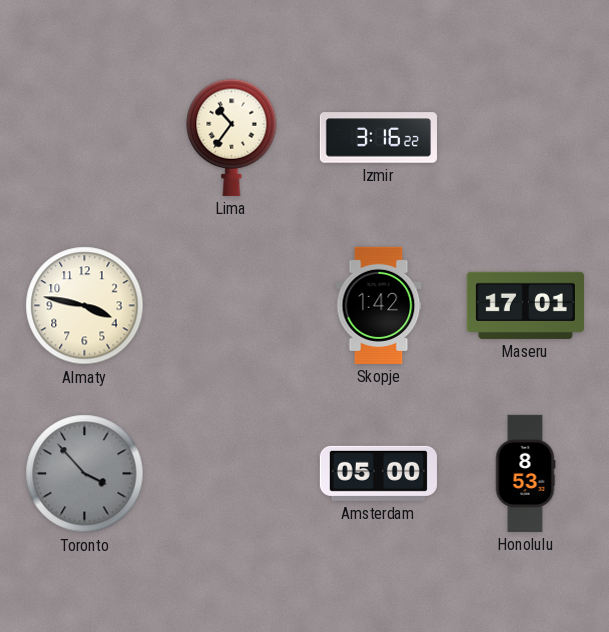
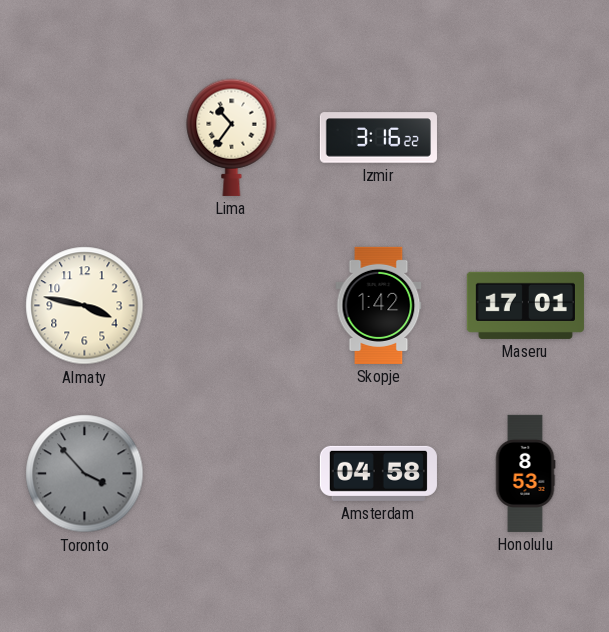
Amsterdam: 05:00 -> 04:58
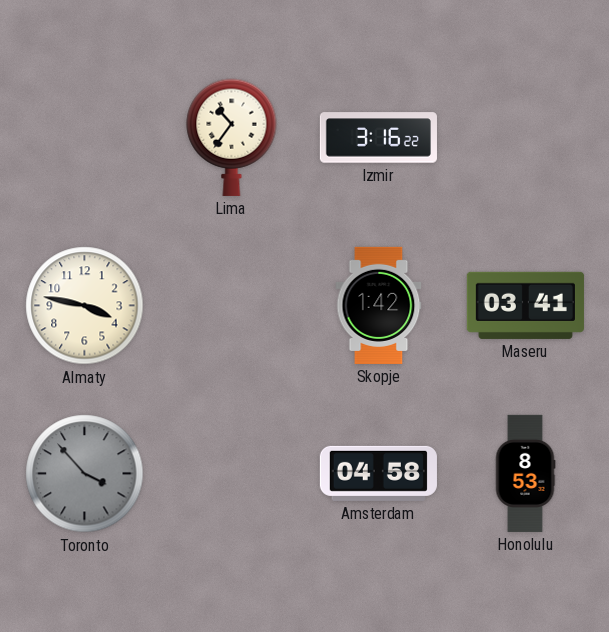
Maseru: 17:01 -> 03:41
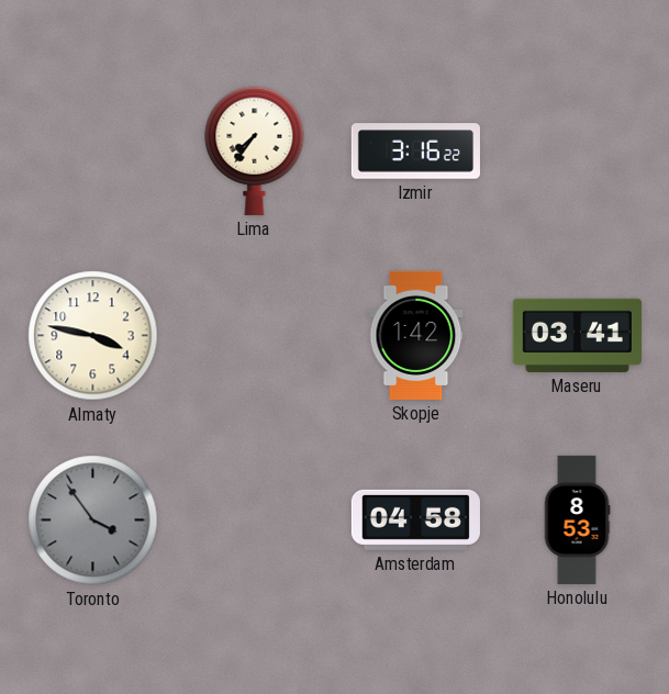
Lima: 10:36 -> 7:36
Toronto: 3:53 -> 3:54
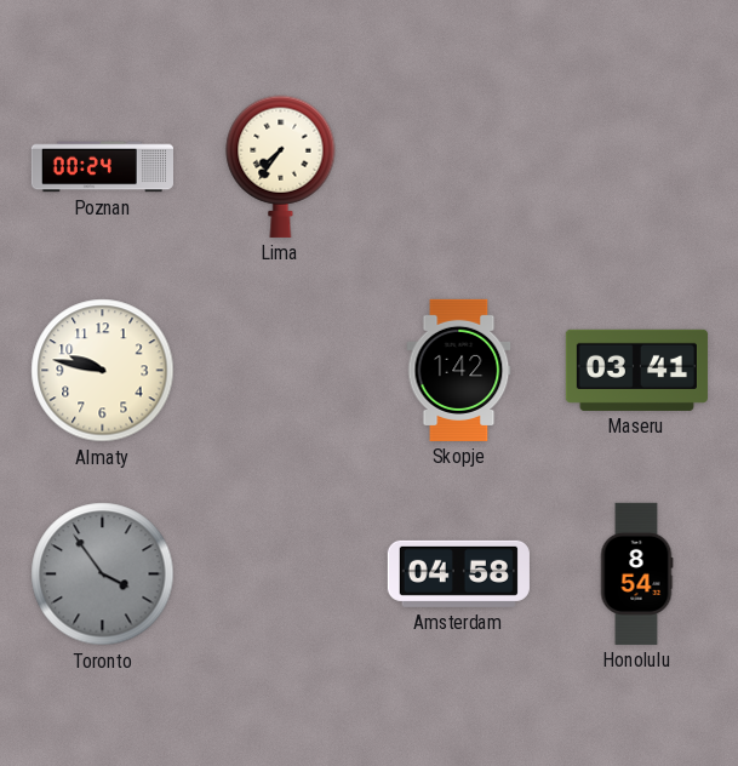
Poznan: none -> 00:24
Izmir: 3:16 -> none
Almaty: 3:47 -> 9:47
Honolulu: 8:53 -> 8:54
